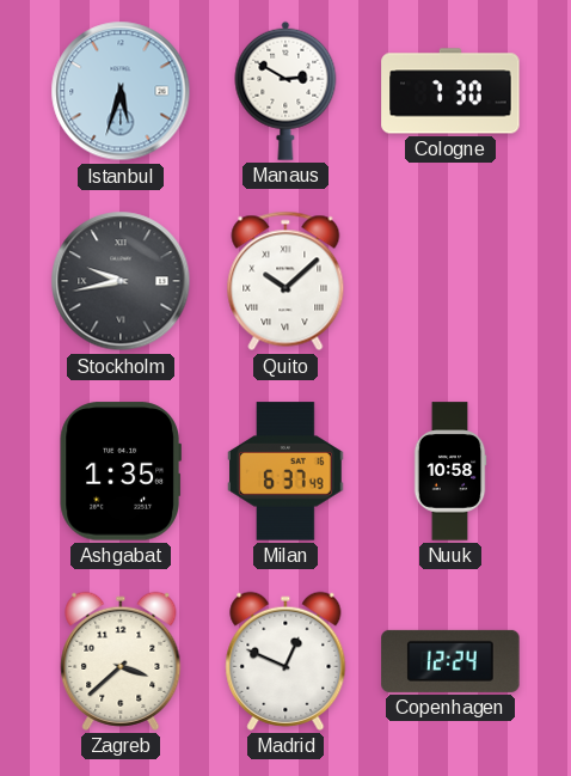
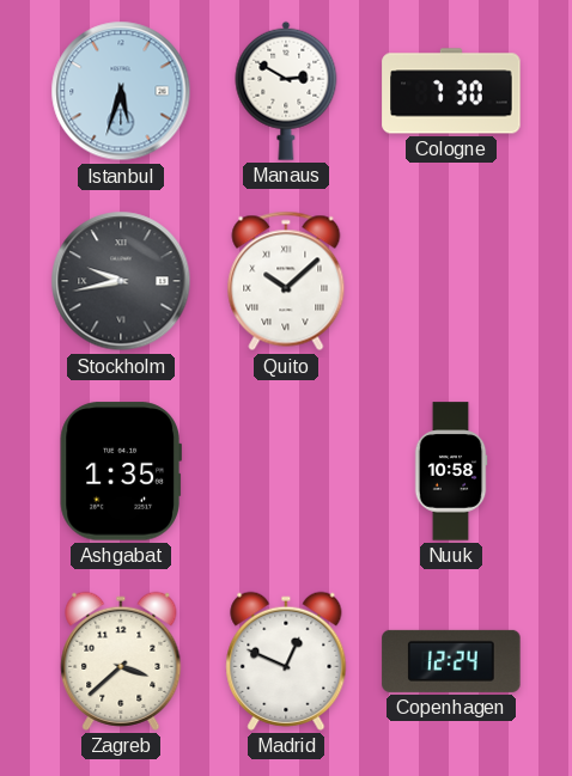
Milan: 6:37 -> none
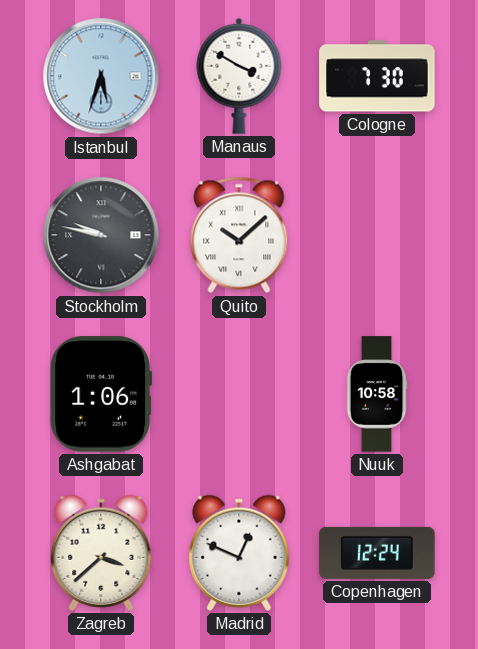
Manaus: 2:50 -> 3:50
Stockholm: 9:43 -> 9:47
Ashgabat: 1:35 -> 1:06
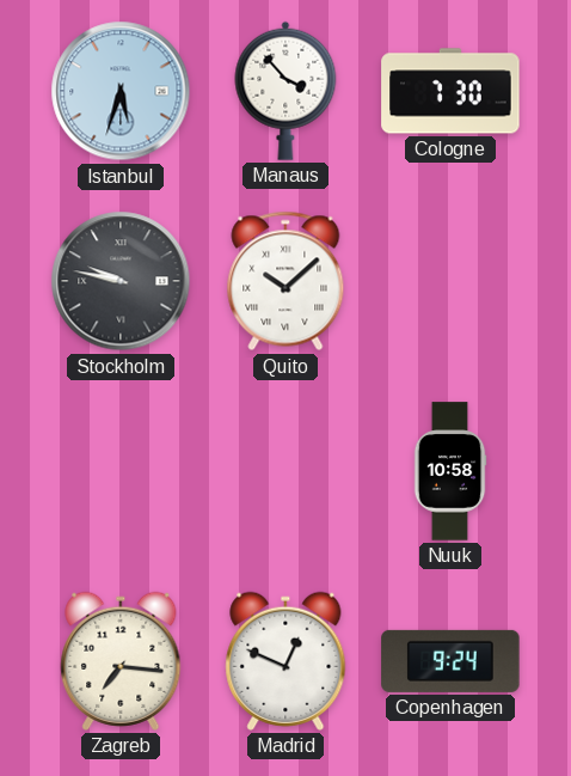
Manaus: 3:50 -> 3:53
Ashgabat: 1:06 -> none
Zagreb: 3:38 -> 7:16
Copenhagen: 12:24 -> 9:24
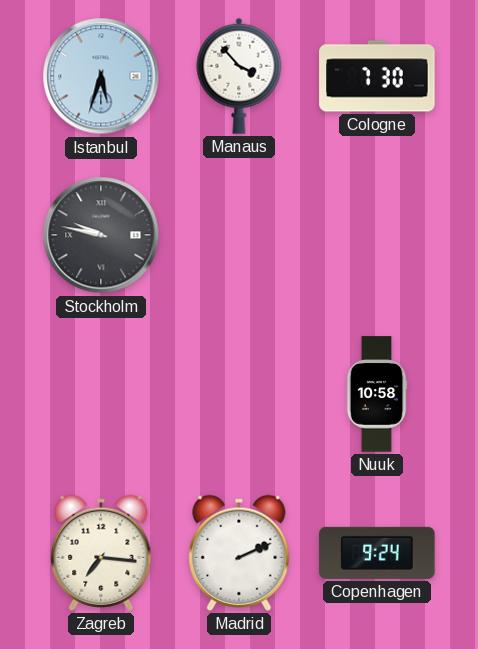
Quito: 10:08 -> none
Madrid: 12:49 -> 2:11
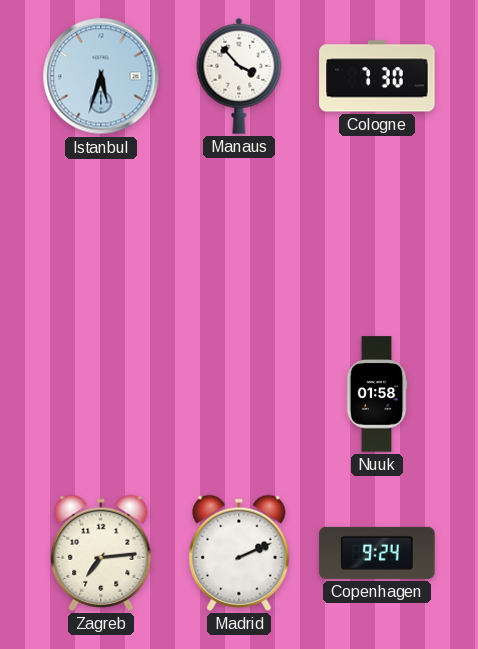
Stockholm: 9:47 -> none
Nuuk: 10:58 -> 01:58
Zagreb: 7:16 -> 7:14
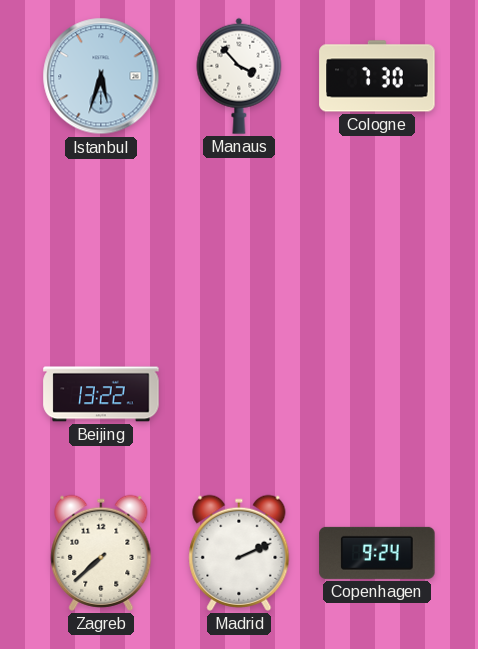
Beijing: none -> 13:22
Nuuk: 01:58 -> none
Zagreb: 7:14 -> 7:38
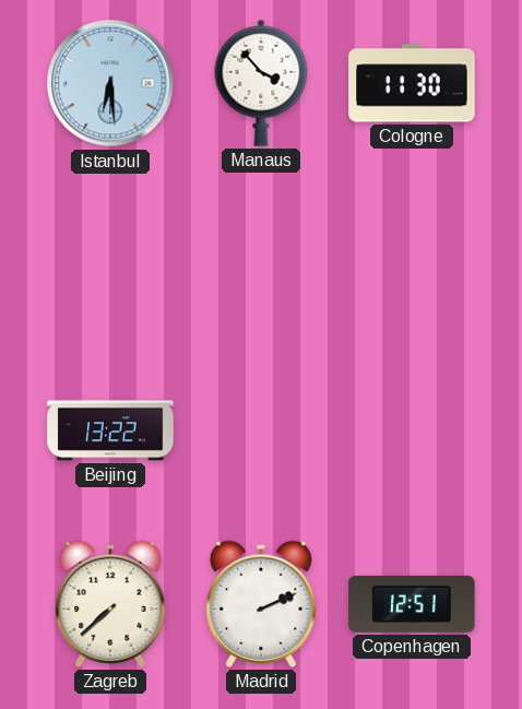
Istanbul: 5:33 -> 6:29
Cologne: 7:30 -> 11:30
Copenhagen: 9:24 -> 12:51
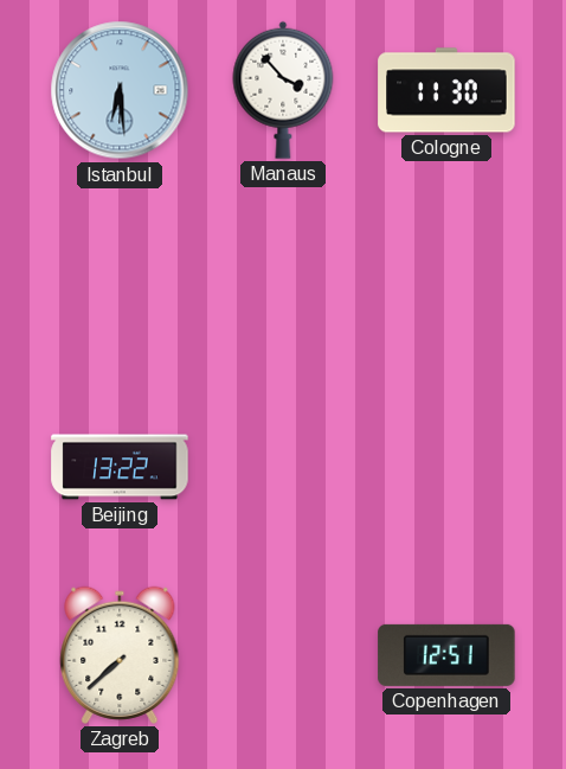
Madrid: 2:11 -> none
